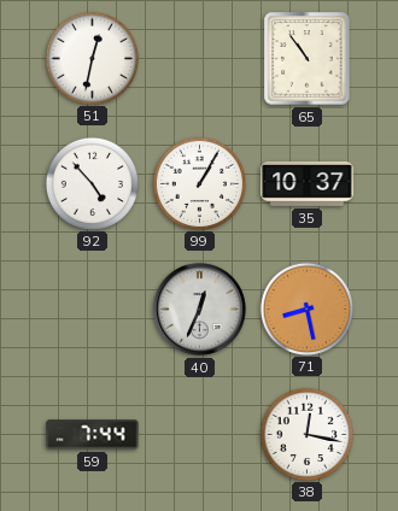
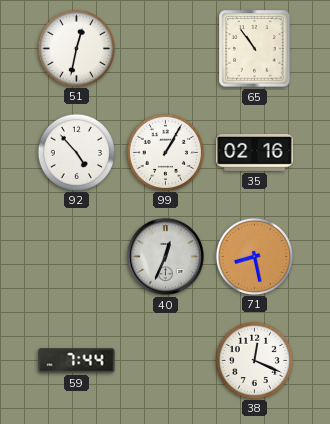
35: 10:37 -> 02:16
38: 12:17 -> 12:19
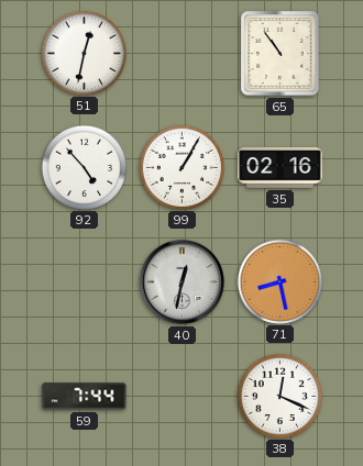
40: 12:34 -> 12:32
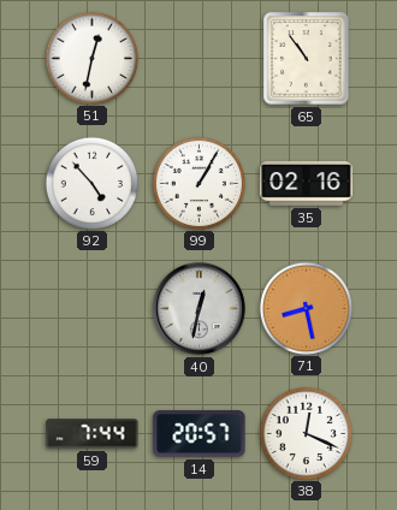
14: none -> 20:57
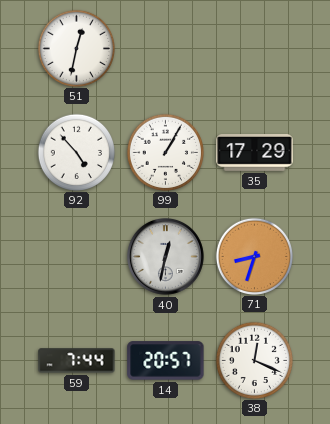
65: 10:54 -> none
35: 02:16 -> 17:29
71: 8:28 -> 8:33
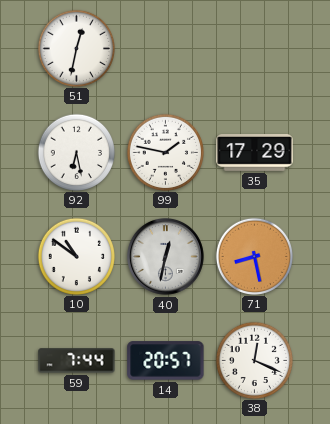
92: 4:53 -> 6:28
99: 1:05 -> 1:47
10: none -> 10:51
71: 8:33 -> 8:28
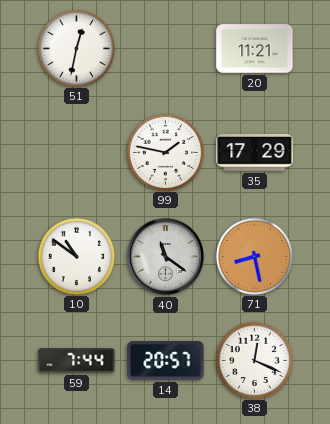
20: none -> 11:21
92: 6:28 -> none
40: 12:32 -> 11:21
